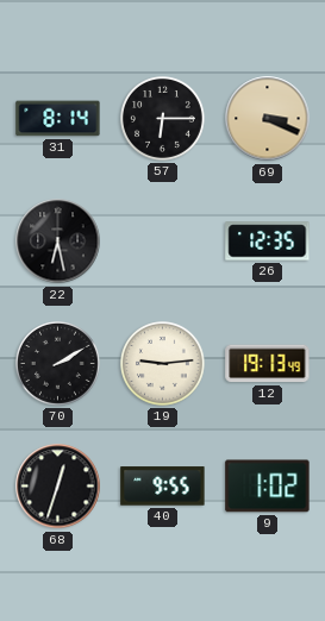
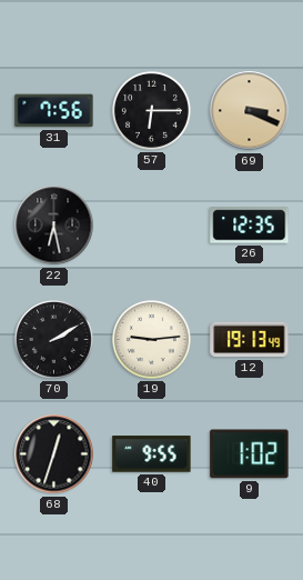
31: 8:14 -> 7:56
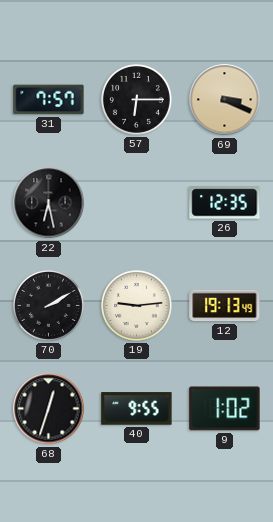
31: 7:56 -> 7:57
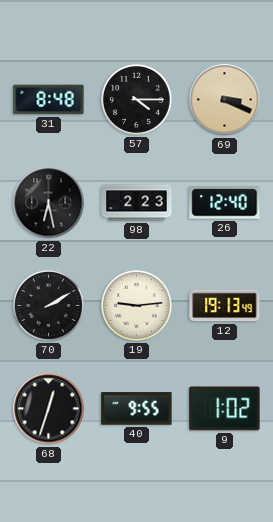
31: 7:57 -> 8:48
57: 6:15 -> 4:15
98: none -> 2:23
26: 12:35 -> 12:40
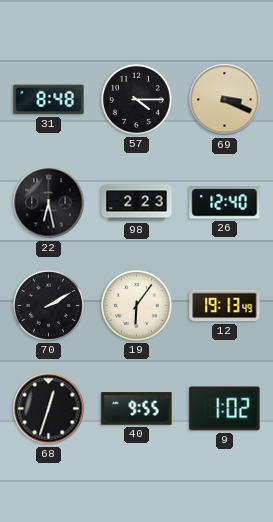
19: 9:14 -> 6:06
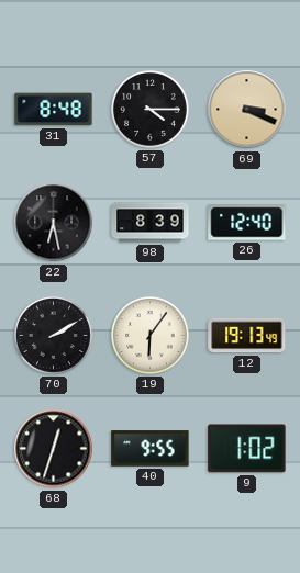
98: 2:23 -> 8:39
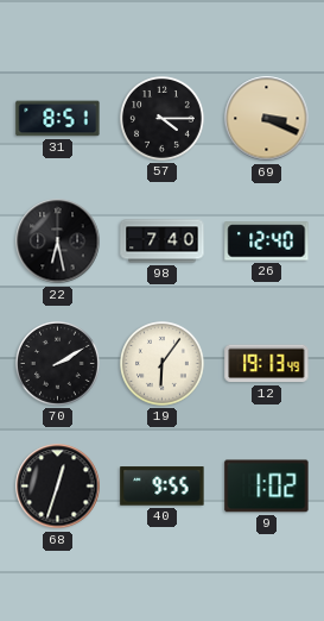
31: 8:48 -> 8:51
98: 8:39 -> 7:40
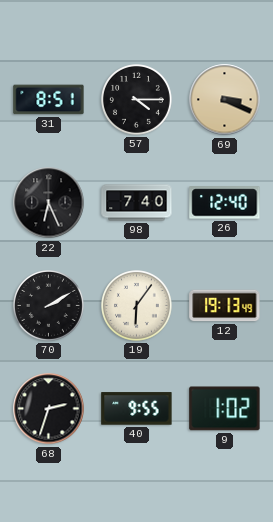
22: 6:28 -> 6:26
68: 12:33 -> 2:33
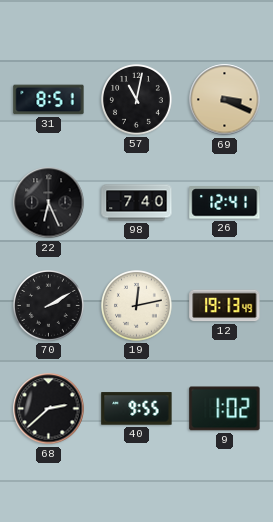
57: 4:15 -> 11:02
26: 12:40 -> 12:41
19: 6:06 -> 12:13
68: 2:33 -> 2:38
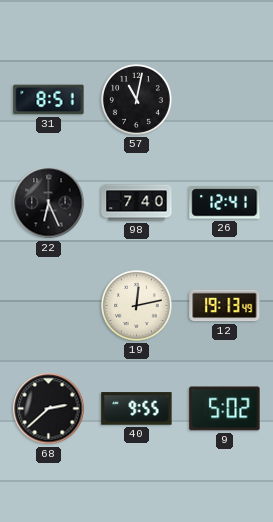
69: 3:19 -> none
70: 2:10 -> none
9: 1:02 -> 5:02
